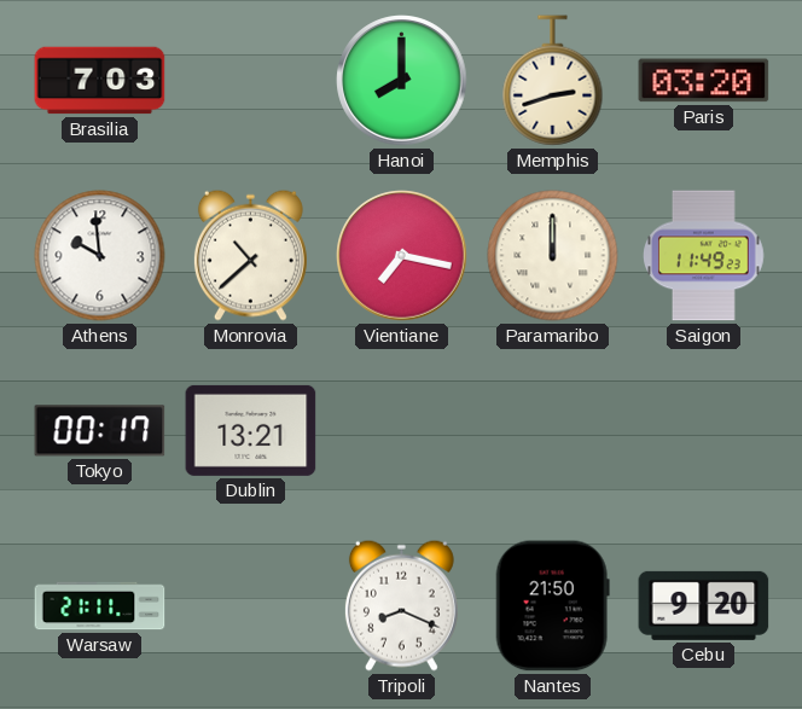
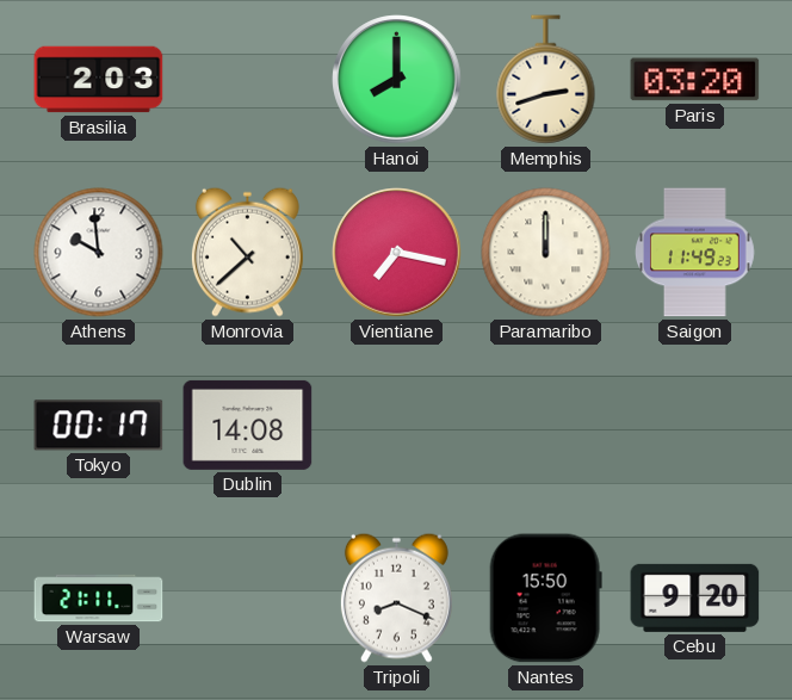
Brasilia: 7:03 -> 2:03
Dublin: 13:21 -> 14:08
Nantes: 21:50 -> 15:50
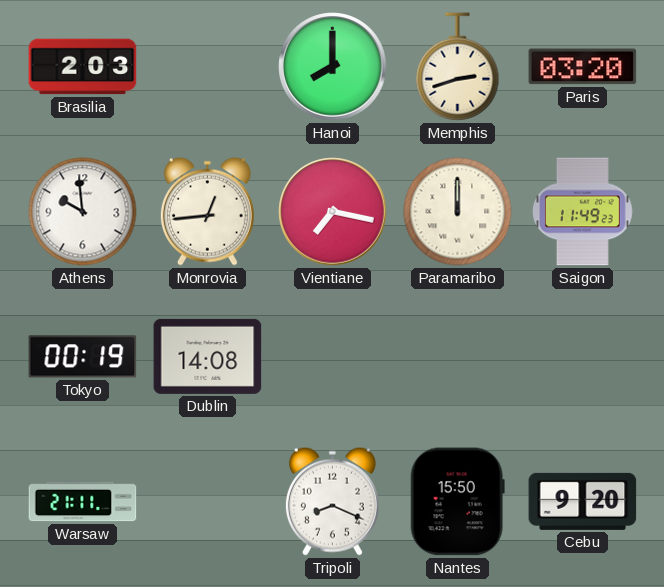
Monrovia: 10:38 -> 12:44
Tokyo: 00:17 -> 00:19
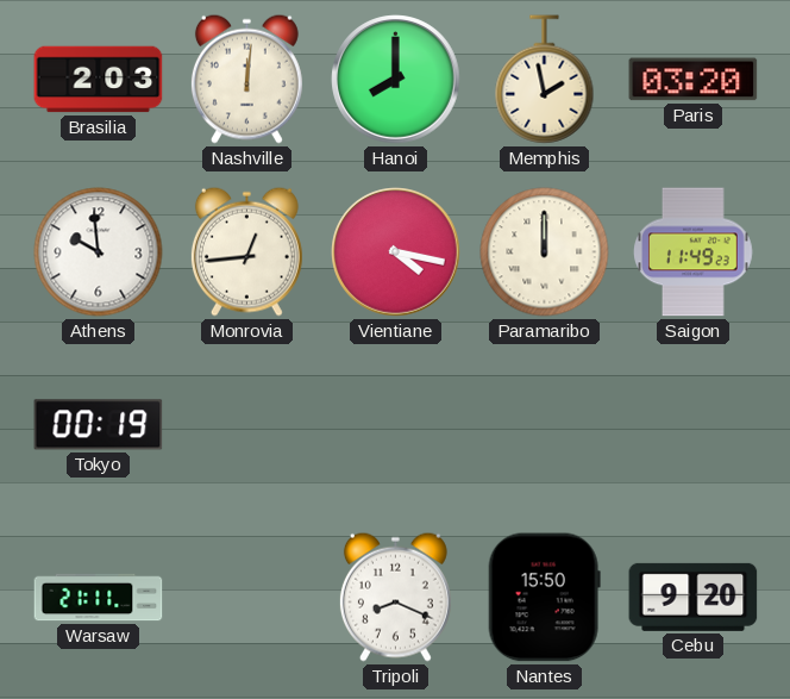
Nashville: none -> 12:01
Memphis: 2:42 -> 1:58
Vientiane: 7:17 -> 4:17
Dublin: 14:08 -> none
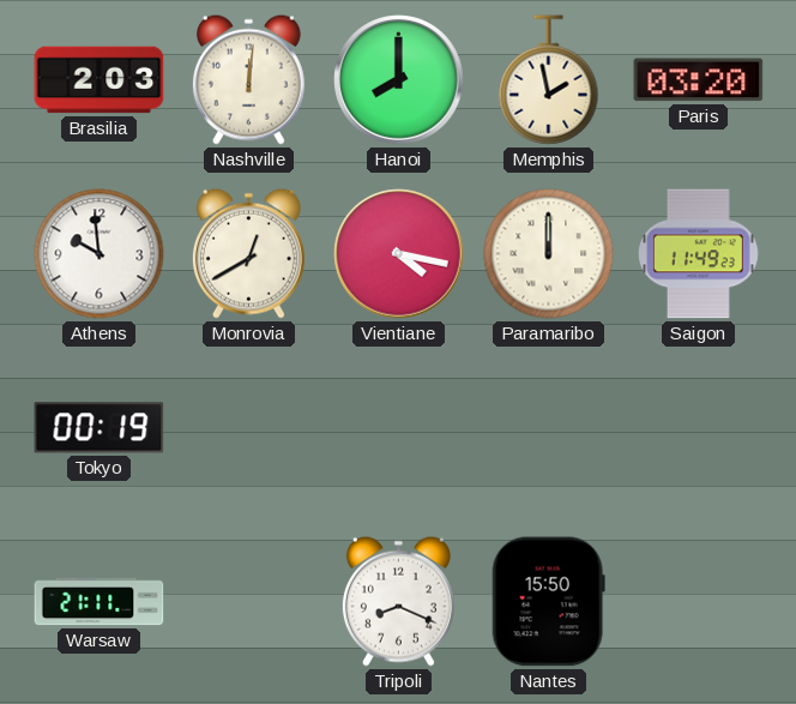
Monrovia: 12:44 -> 12:40
Cebu: 9:20 -> none
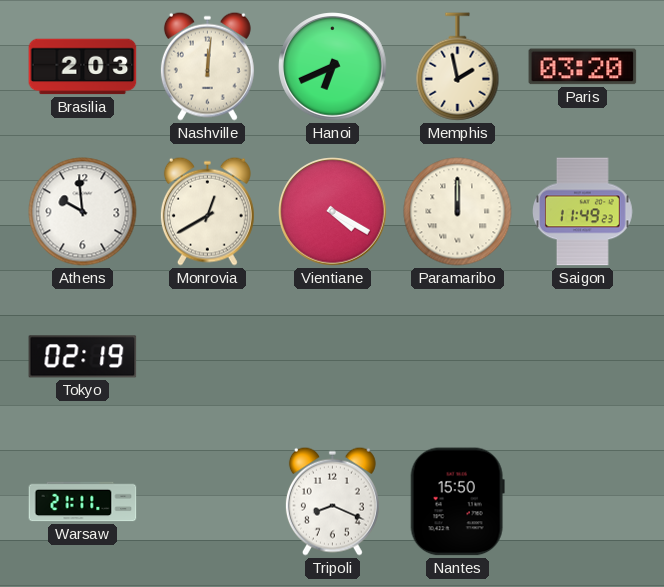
Hanoi: 8:00 -> 6:41
Vientiane: 4:17 -> 4:20
Tokyo: 00:19 -> 02:19
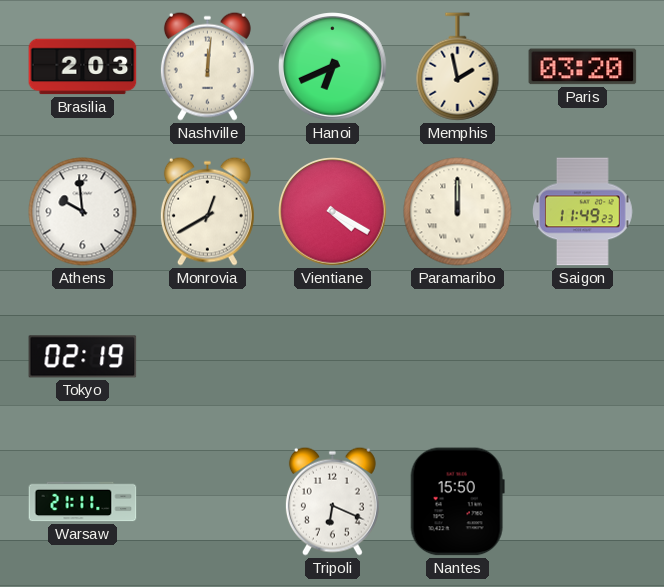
Tripoli: 8:19 -> 6:19
